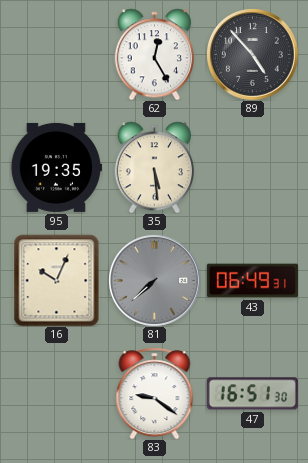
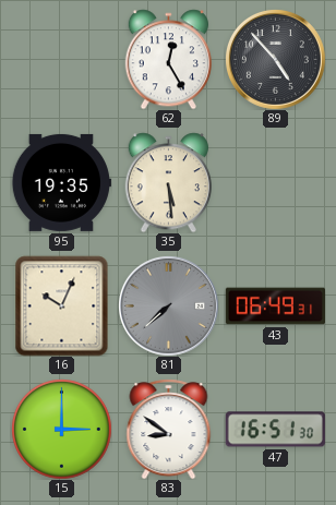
15: none -> 3:00
83: 9:21 -> 8:51
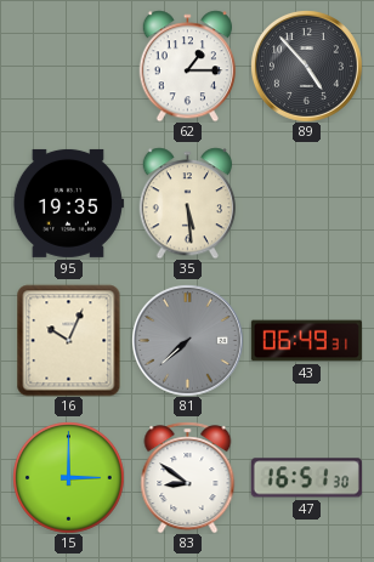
62: 12:25 -> 1:15
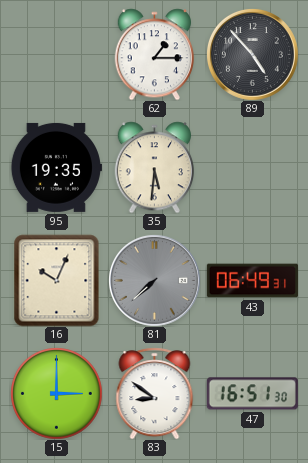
35: 5:29 -> 5:31
